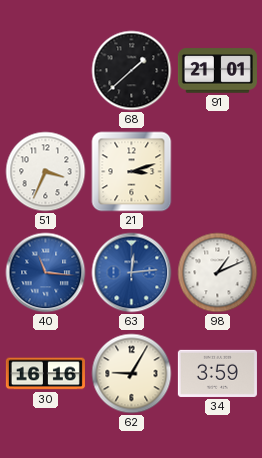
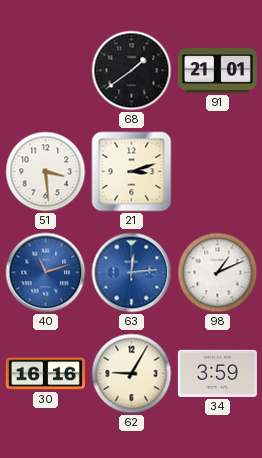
68: 1:38 -> 1:39
51: 3:34 -> 3:29
40: 11:16 -> 11:12
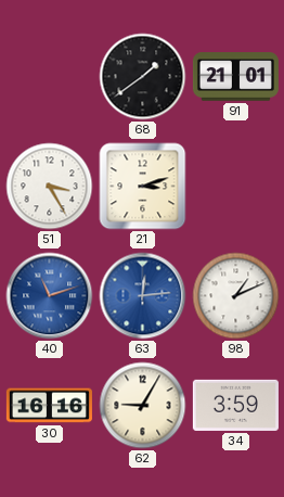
51: 3:29 -> 3:25
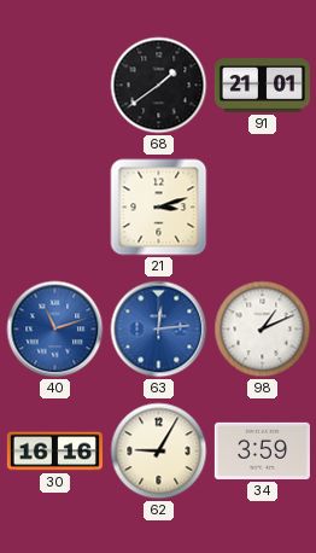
51: 3:25 -> none
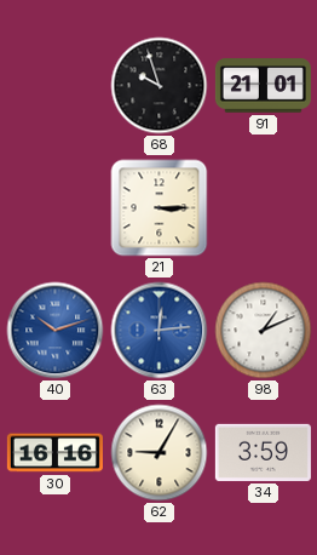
68: 1:39 -> 9:57
21: 3:12 -> 3:15
40: 11:12 -> 10:12
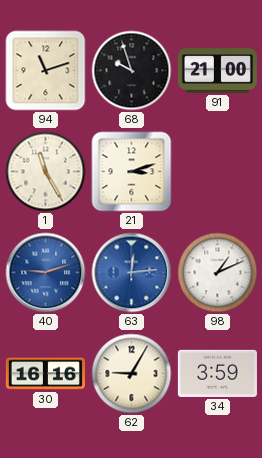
94: none -> 11:12
91: 21:01 -> 21:00
1: none -> 11:25
21: 3:15 -> 3:12
40: 10:12 -> 9:12
